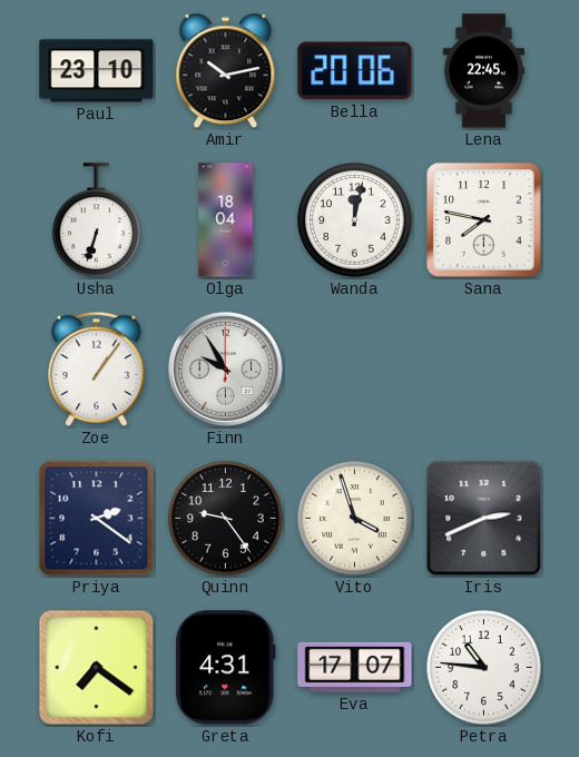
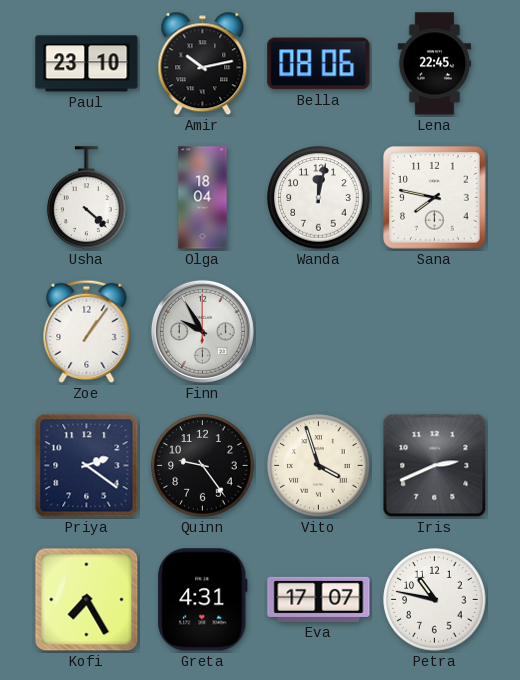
Bella: 20:06 -> 08:06
Usha: 6:33 -> 4:22
Kofi: 7:21 -> 7:25
Petra: 10:46 -> 10:47
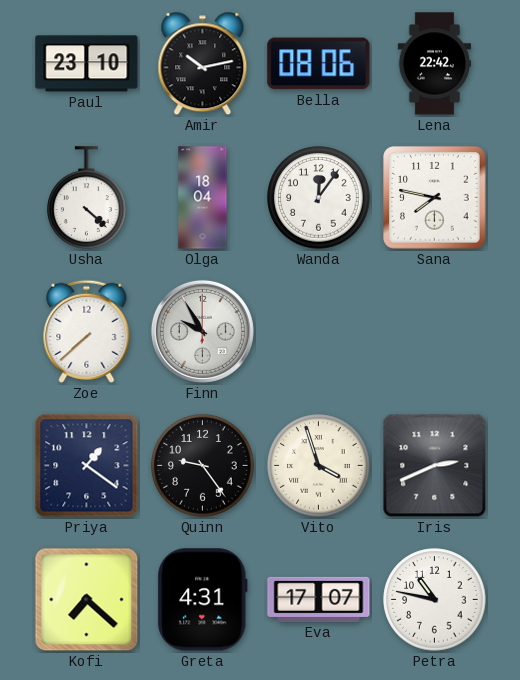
Lena: 22:45 -> 22:42
Wanda: 12:02 -> 12:06
Zoe: 1:06 -> 7:38
Priya: 2:21 -> 1:21
Kofi: 7:25 -> 7:22
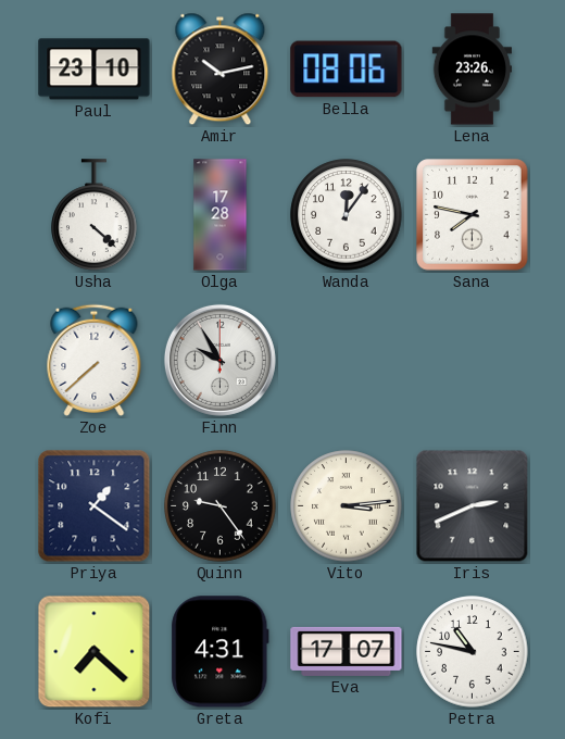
Lena: 22:42 -> 23:26
Olga: 18:04 -> 17:28
Vito: 3:57 -> 3:14
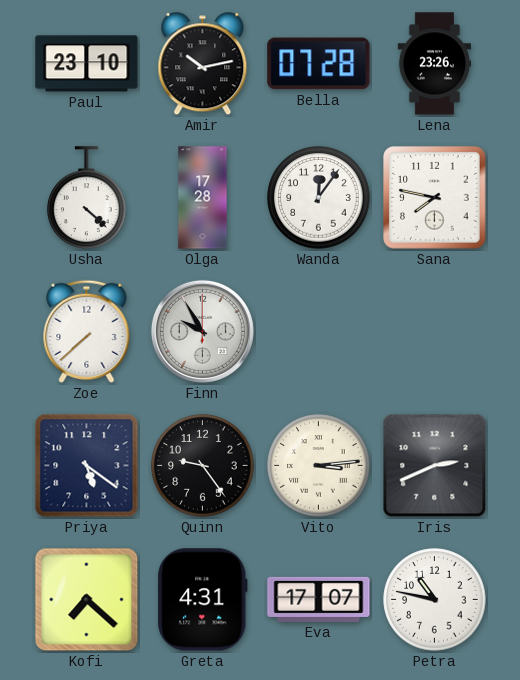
Bella: 08:06 -> 07:28
Priya: 1:21 -> 5:21
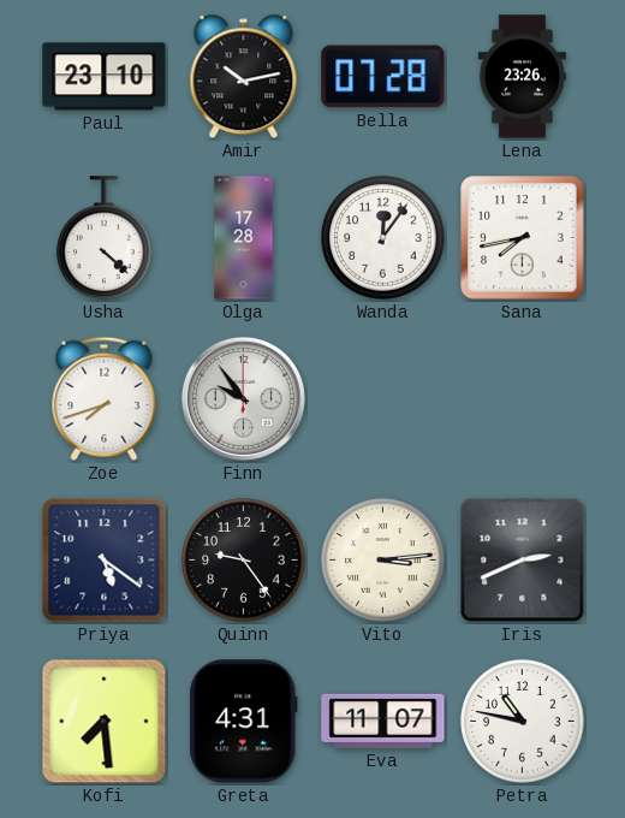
Sana: 7:47 -> 7:43
Zoe: 7:38 -> 7:42
Finn: 9:55 -> 9:54
Kofi: 7:22 -> 7:29
Eva: 17:07 -> 11:07
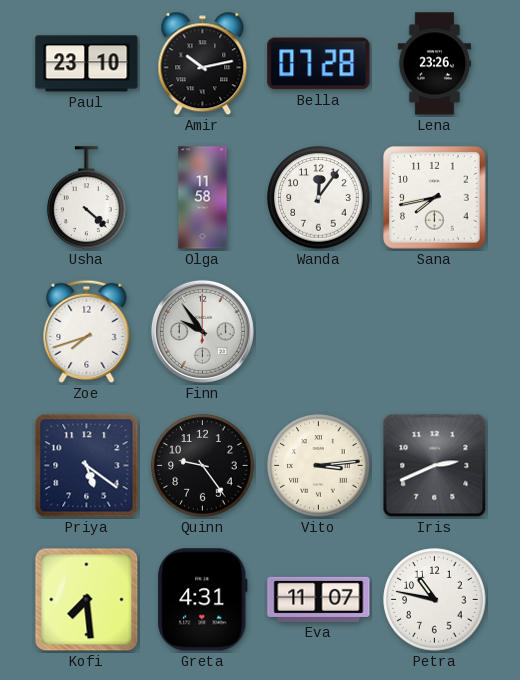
Olga: 17:28 -> 11:58
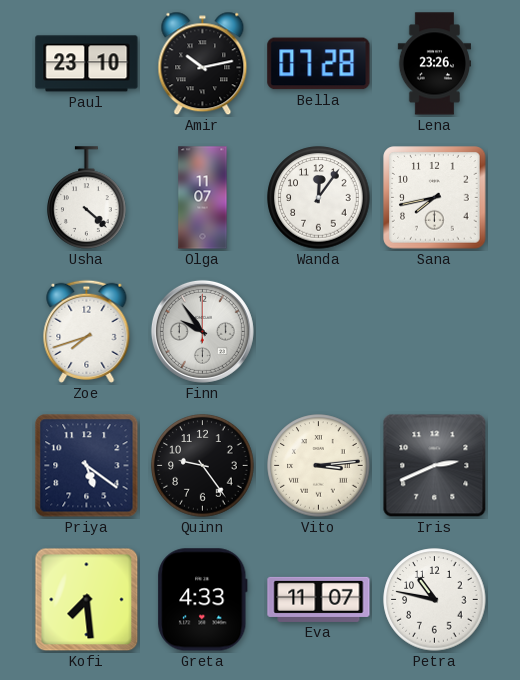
Olga: 11:58 -> 11:07
Greta: 4:31 -> 4:33
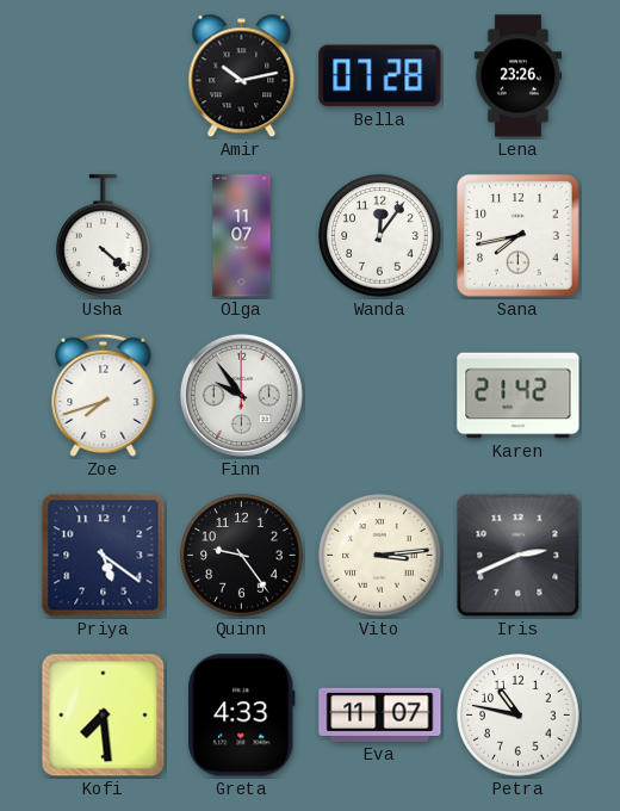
Paul: 23:10 -> none
Karen: none -> 21:42
